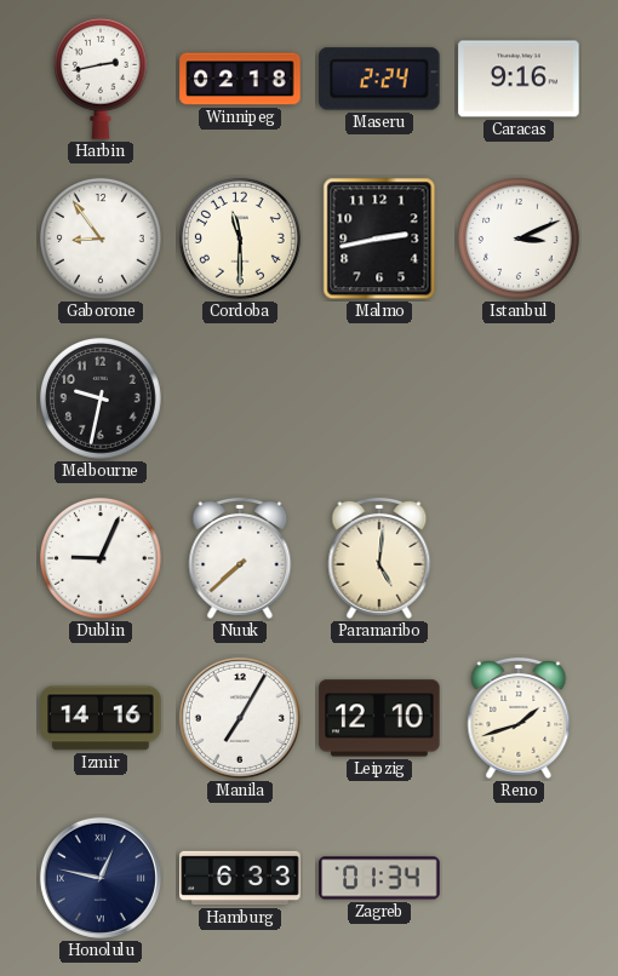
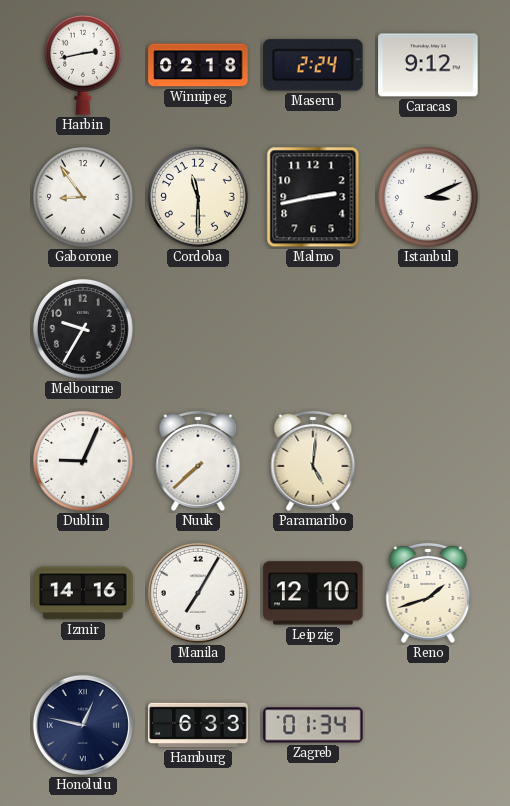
Caracas: 9:16 -> 9:12
Melbourne: 9:32 -> 9:35
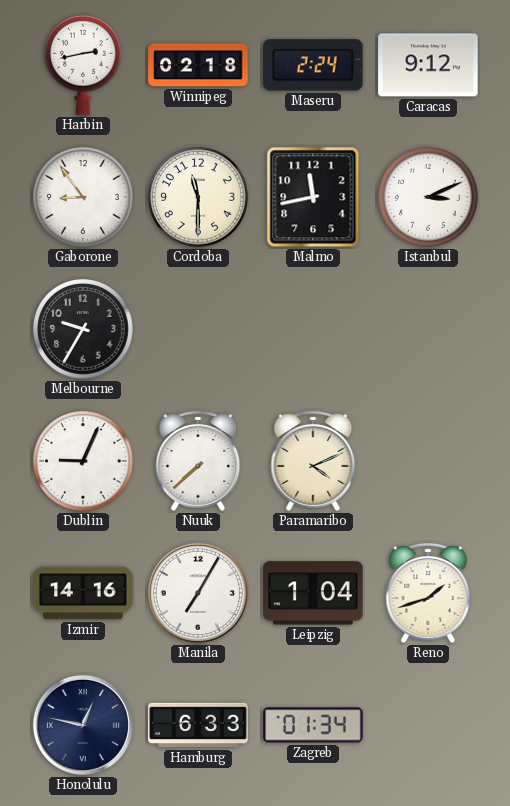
Malmo: 2:43 -> 11:43
Paramaribo: 5:01 -> 4:11
Leipzig: 12:10 -> 1:04
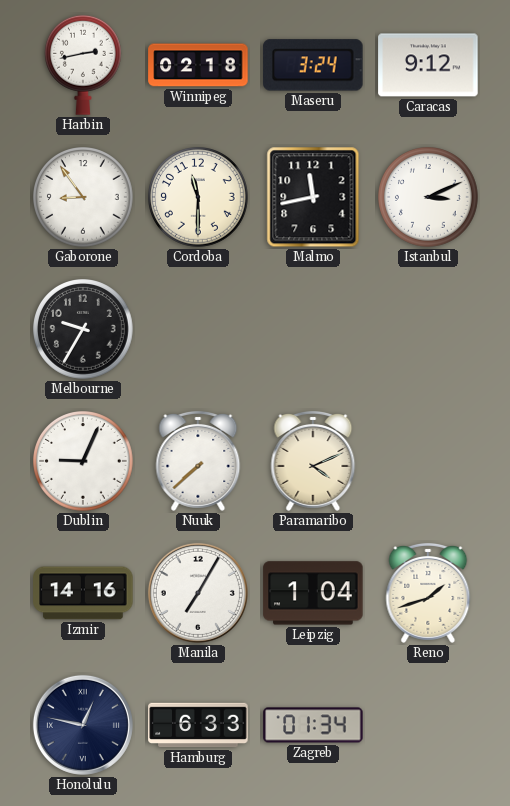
Maseru: 2:24 -> 3:24
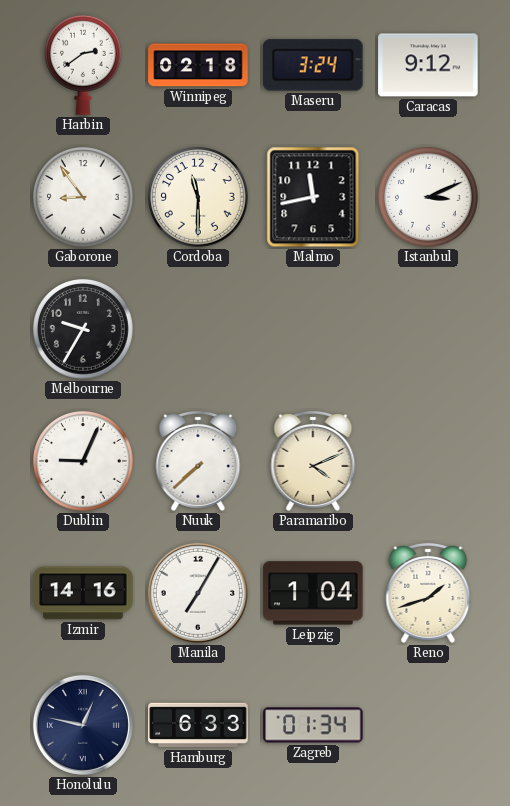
Harbin: 2:43 -> 2:39
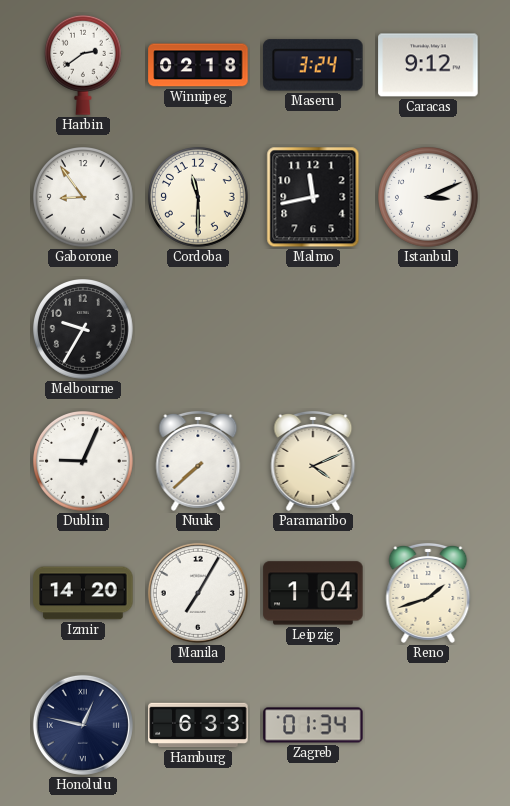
Izmir: 14:16 -> 14:20
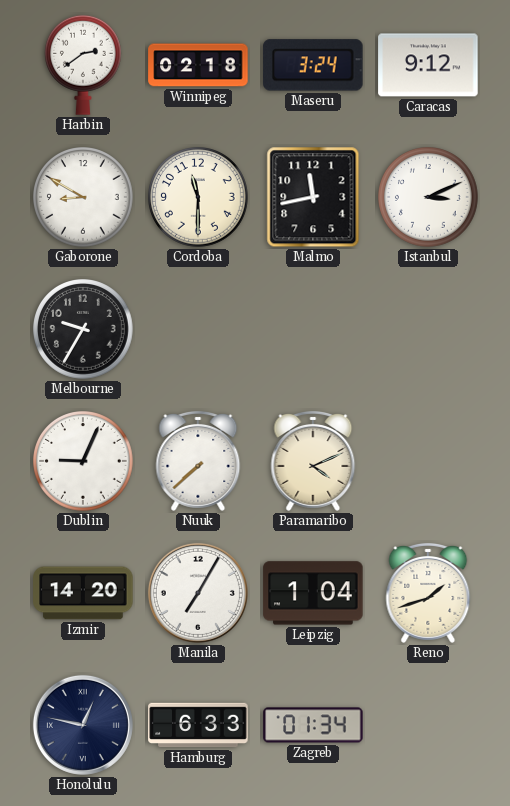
Gaborone: 8:54 -> 8:50
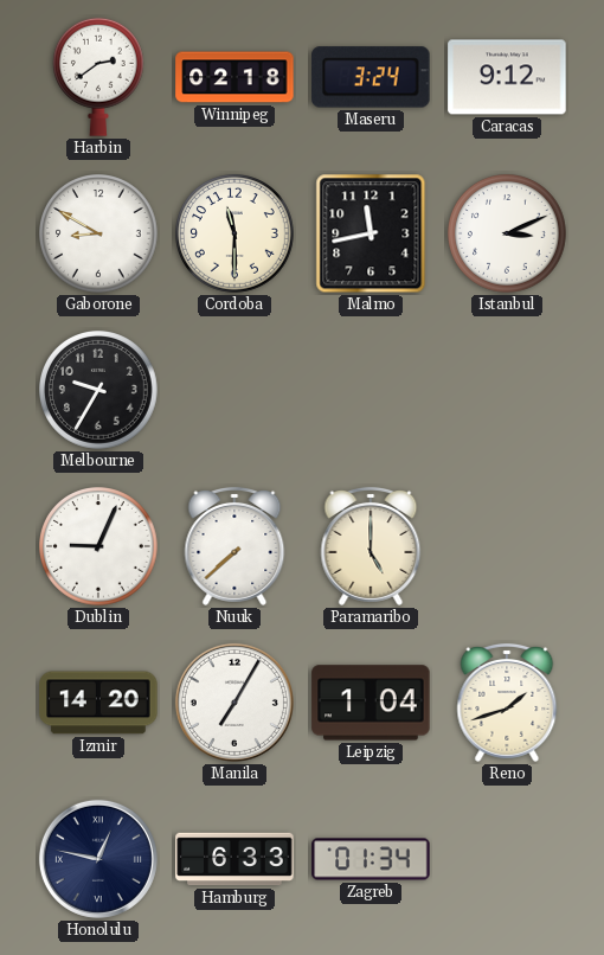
Paramaribo: 4:11 -> 5:00
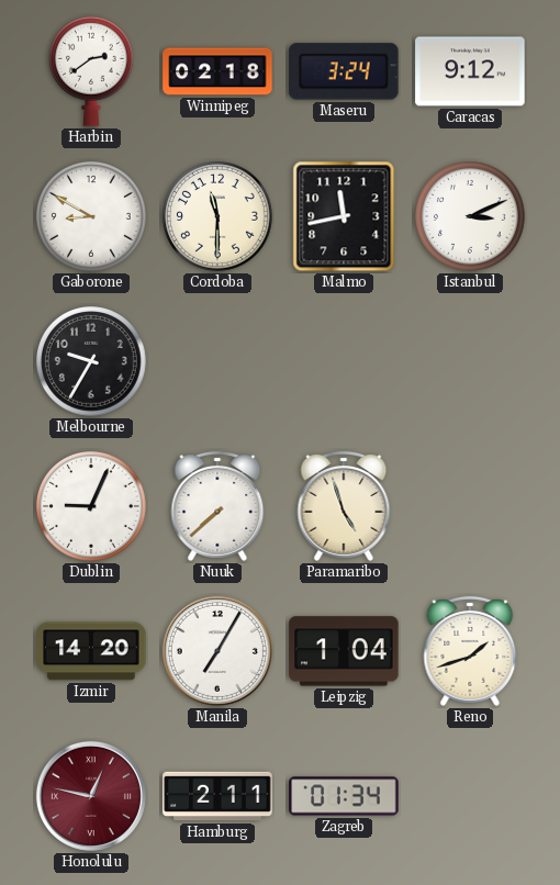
Paramaribo: 5:00 -> 4:57
Honolulu dial: navy -> burgundy
Hamburg: 6:33 -> 2:11
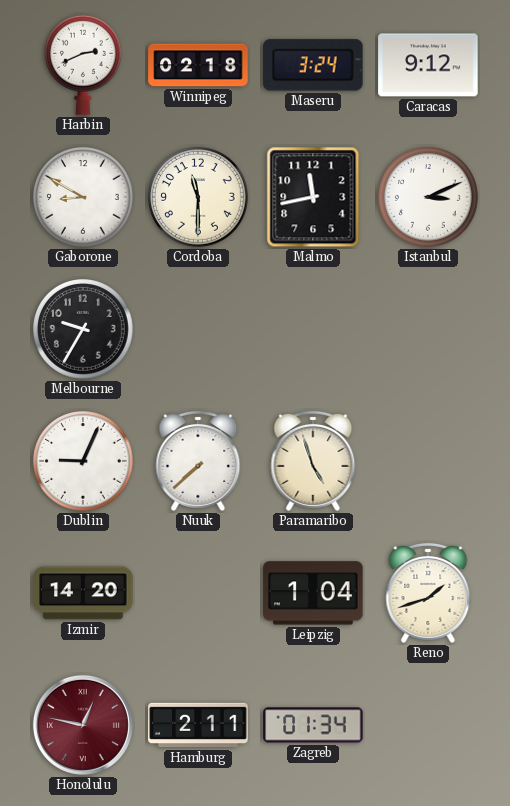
Harbin: 2:39 -> 2:41
Manila: 7:05 -> none
